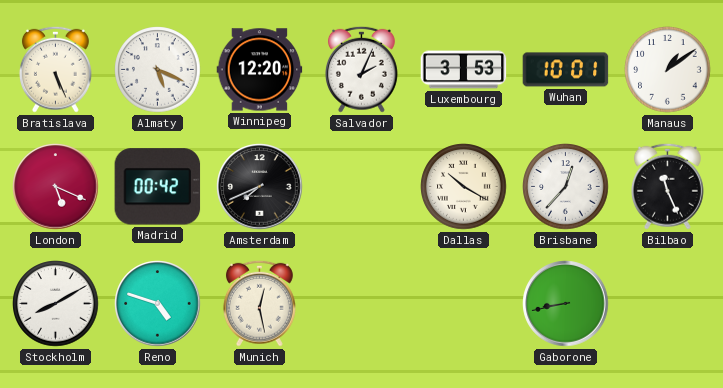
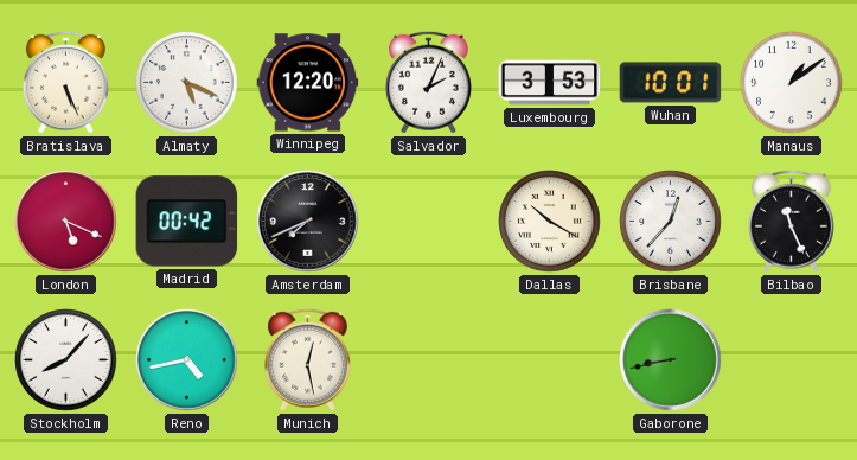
Stockholm: 8:10 -> 8:07
Reno: 4:48 -> 4:43
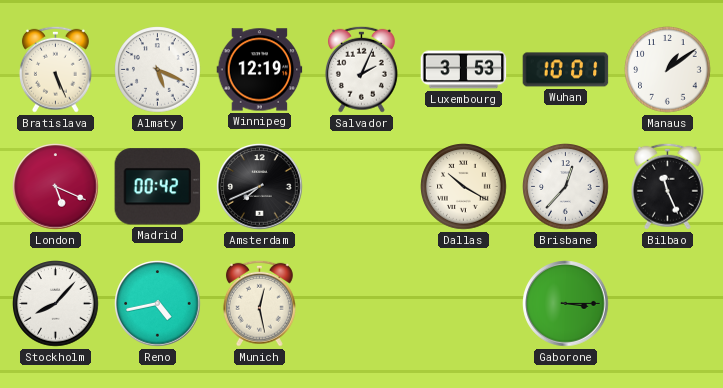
Winnipeg: 12:20 -> 12:19
Gaborone: 8:43 -> 3:15
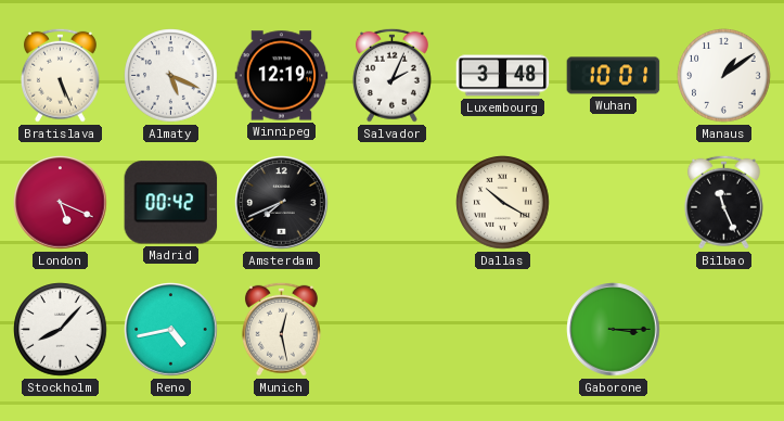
Luxembourg: 3:53 -> 3:48
Brisbane: 12:37 -> none
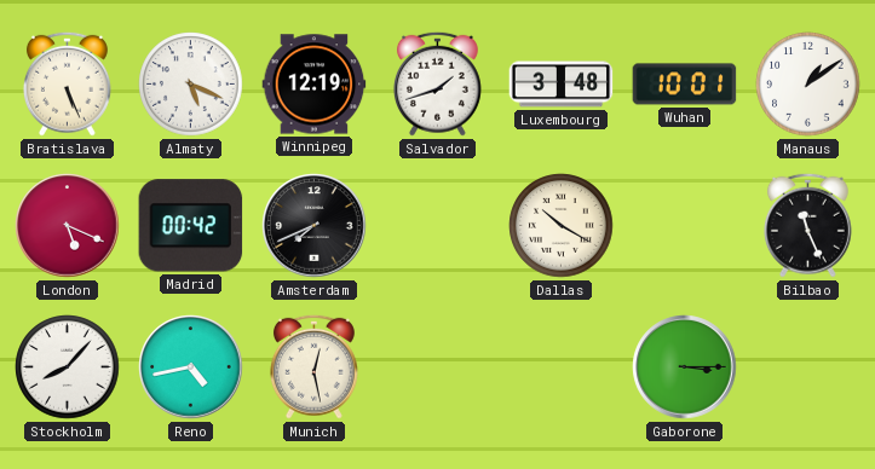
Salvador: 2:04 -> 1:42
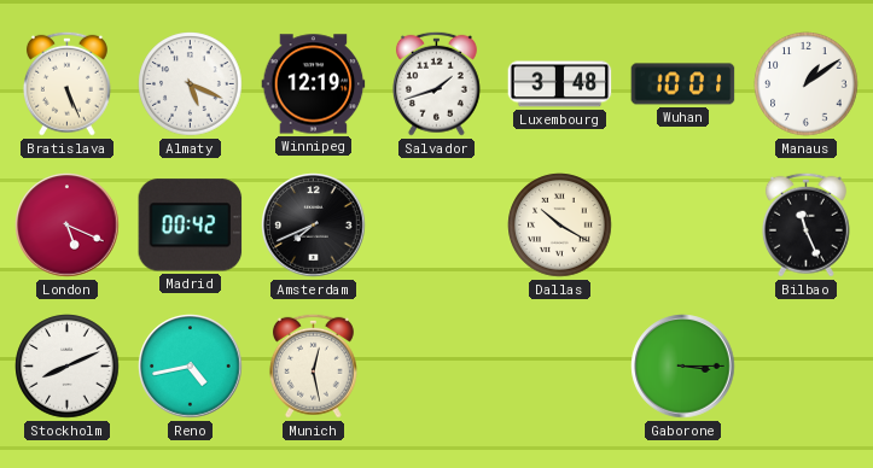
Stockholm: 8:07 -> 8:11
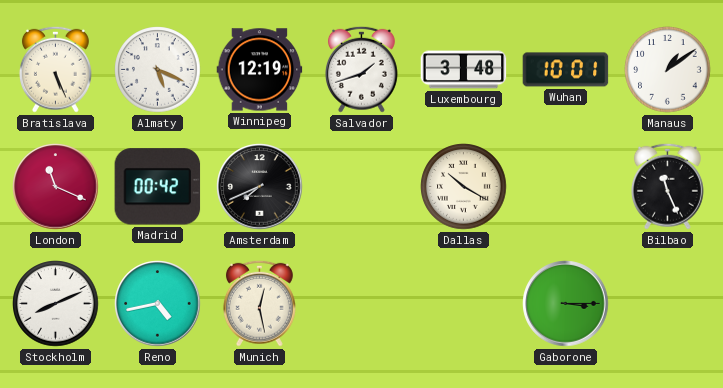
London: 5:19 -> 11:19
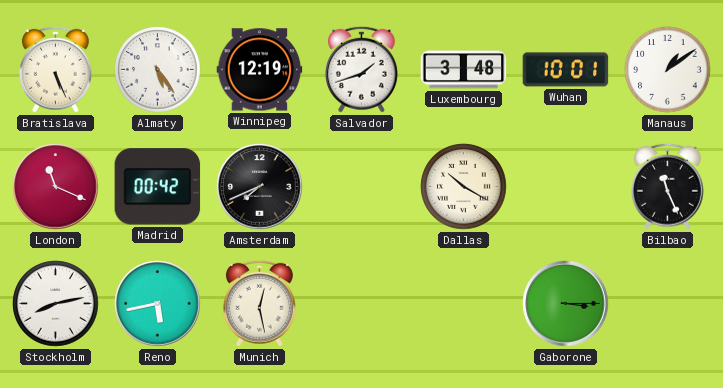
Almaty: 5:19 -> 5:24
Stockholm: 8:11 -> 8:13
Reno: 4:43 -> 5:43
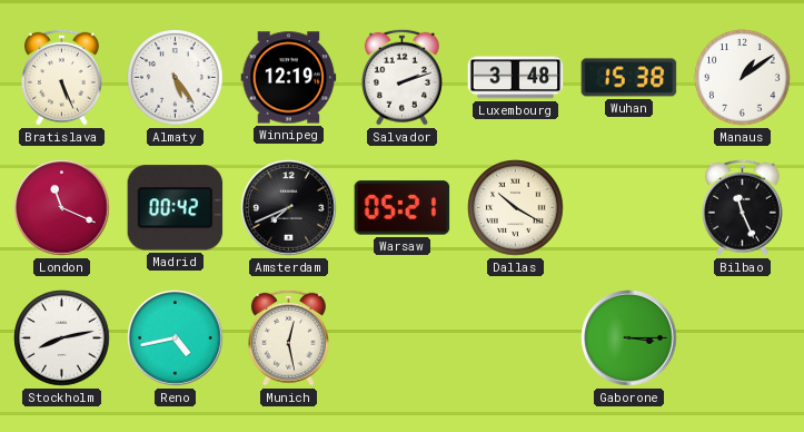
Salvador: 1:42 -> 2:12
Wuhan: 10:01 -> 15:38
Warsaw: none -> 05:21
Reno: 5:43 -> 4:43
